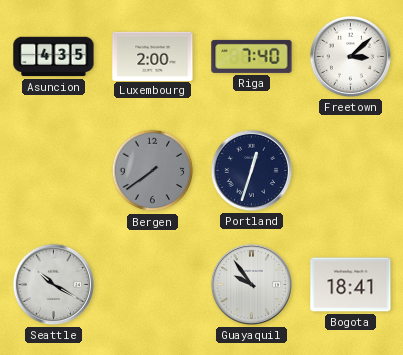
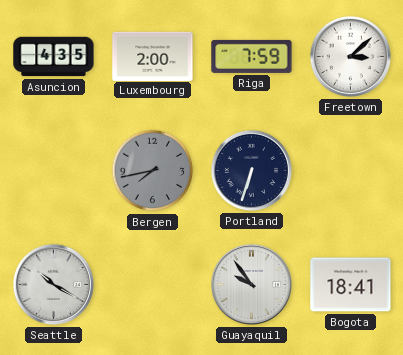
Riga: 7:40 -> 7:59
Bergen: 7:39 -> 7:43
Portland: 12:33 -> 6:33
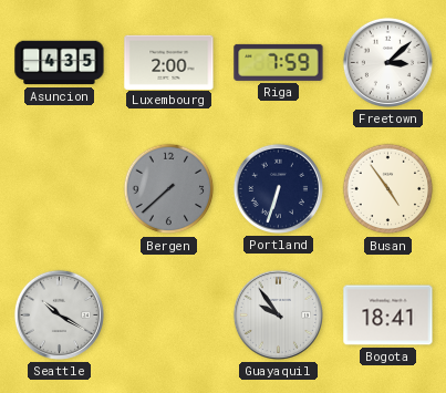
Bergen: 7:43 -> 7:38
Busan: none -> 4:54
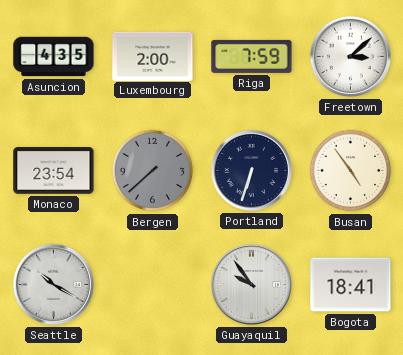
Monaco: none -> 23:54
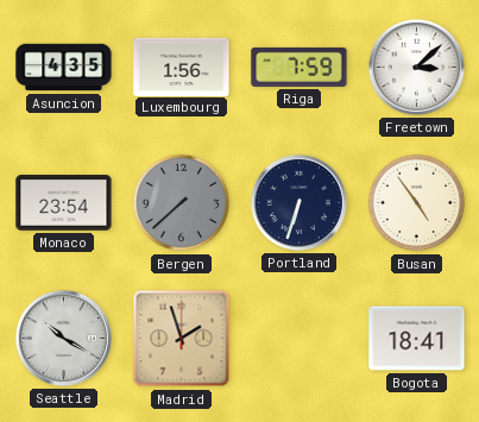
Luxembourg: 2:00 -> 1:56
Madrid: none -> 1:57
Guayaquil: 9:54 -> none
